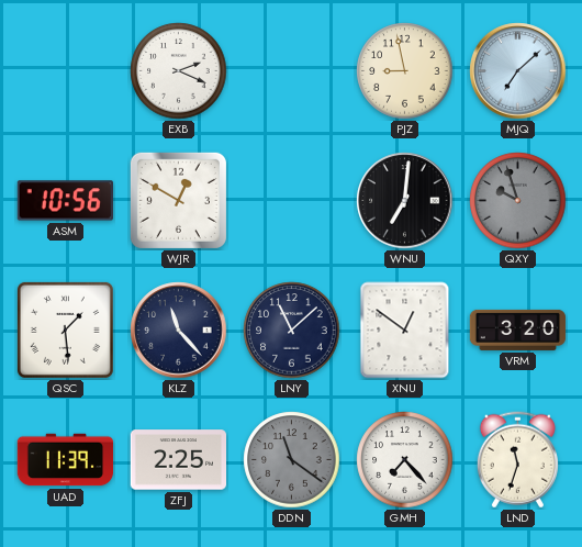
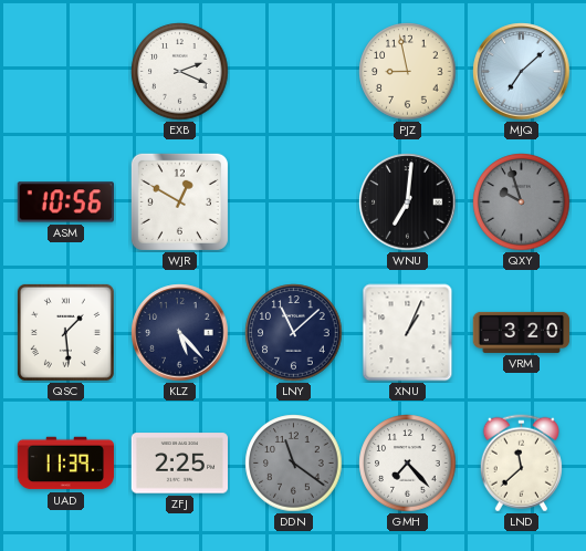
KLZ: 11:23 -> 5:23
XNU: 12:51 -> 1:04
LND: 11:33 -> 11:38
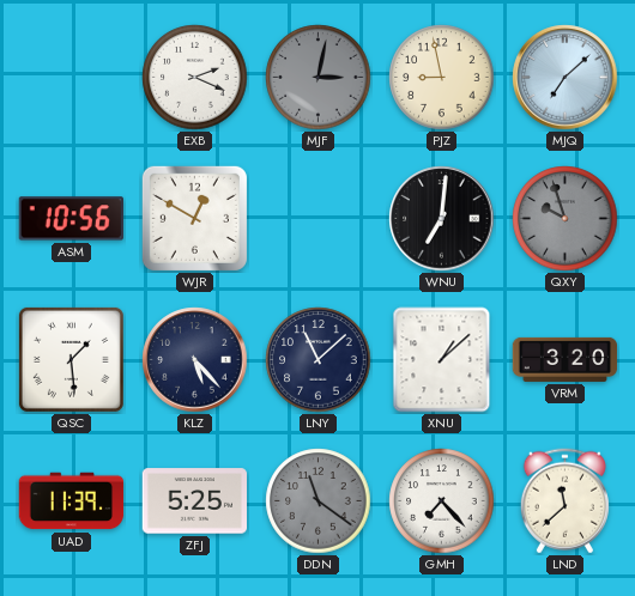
MJF: none -> 3:02
XNU: 1:04 -> 1:08
ZFJ: 2:25 -> 5:25
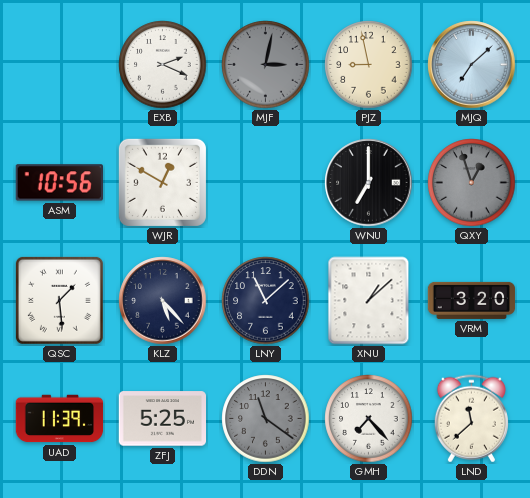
WNU: 7:01 -> 7:00
QXY: 9:57 -> 12:57
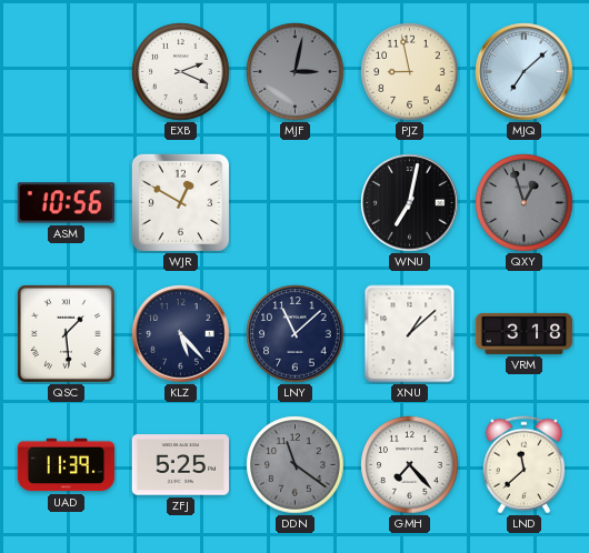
WNU: 7:00 -> 7:02
VRM: 3:20 -> 3:18
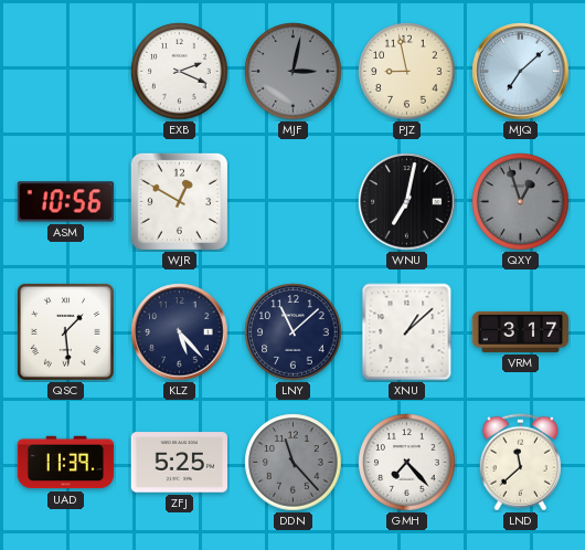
VRM: 3:18 -> 3:17
DDN: 11:21 -> 11:23
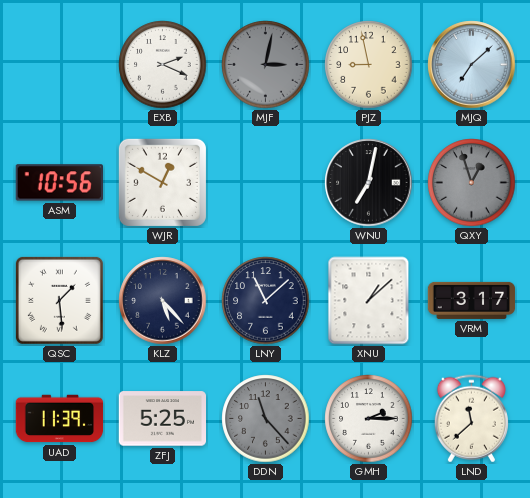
GMH: 7:23 -> 2:15
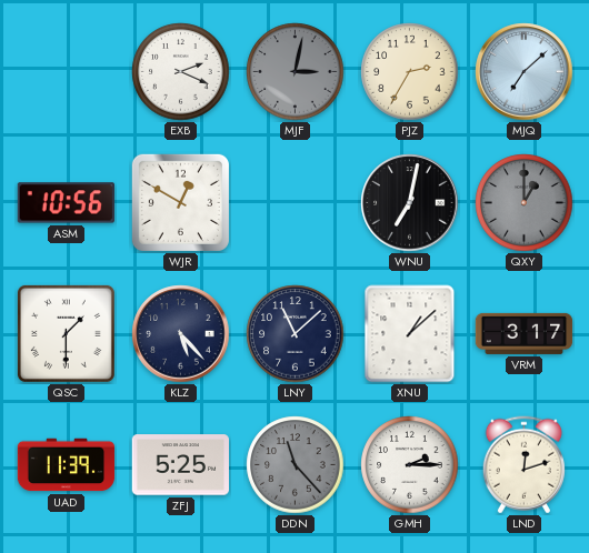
PJZ: 8:58 -> 2:35
QXY: 12:57 -> 1:00
QSC: 1:29 -> 1:30
LND: 11:38 -> 12:12
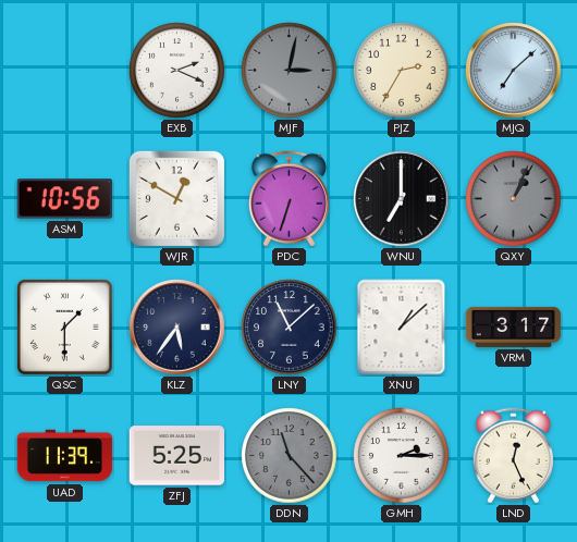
PDC: none -> 6:33
WNU: 7:02 -> 7:00
QXY: 1:00 -> 1:04
KLZ: 5:23 -> 5:36
LND: 12:12 -> 12:26
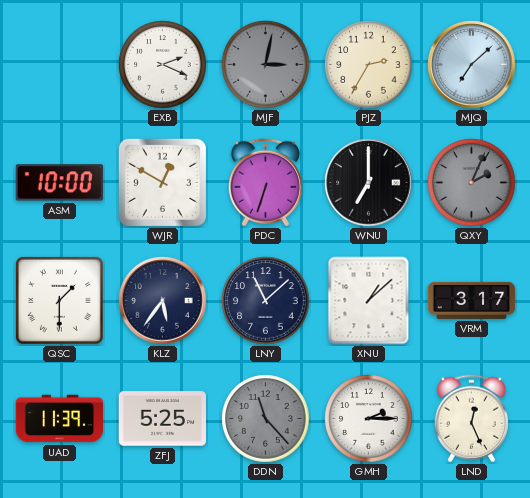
ASM: 10:56 -> 10:00
QXY: 1:04 -> 2:04
